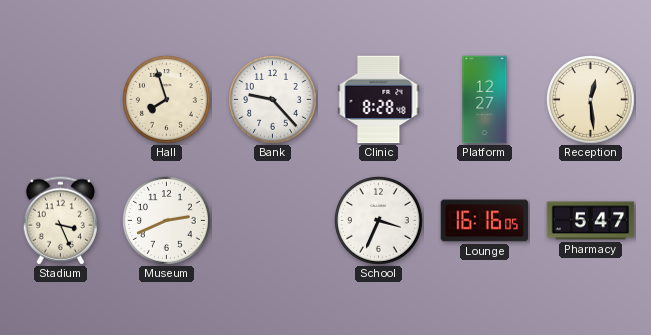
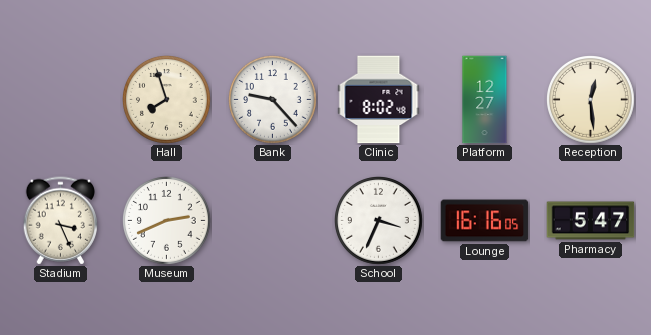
Clinic: 8:28 -> 8:02
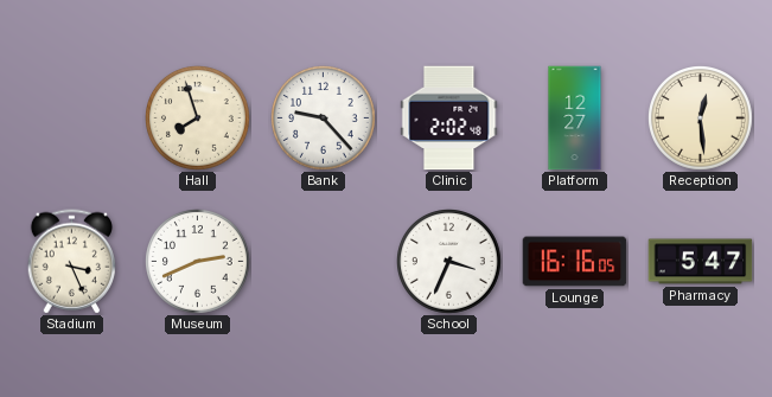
Clinic: 8:02 -> 2:02
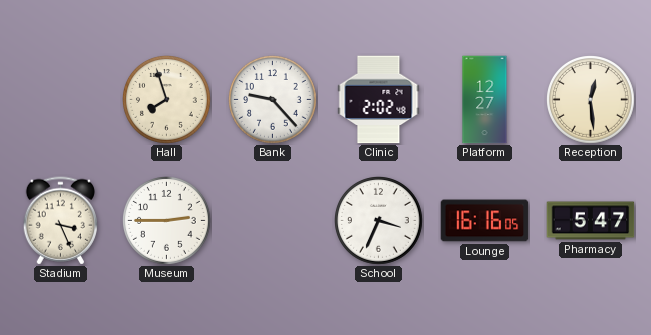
Museum: 2:41 -> 2:45
